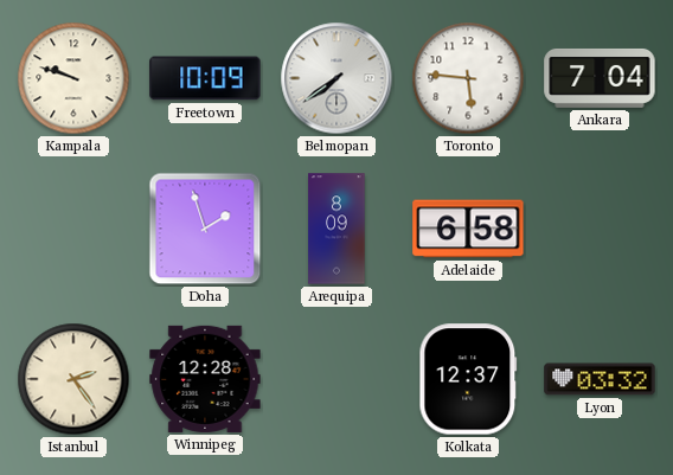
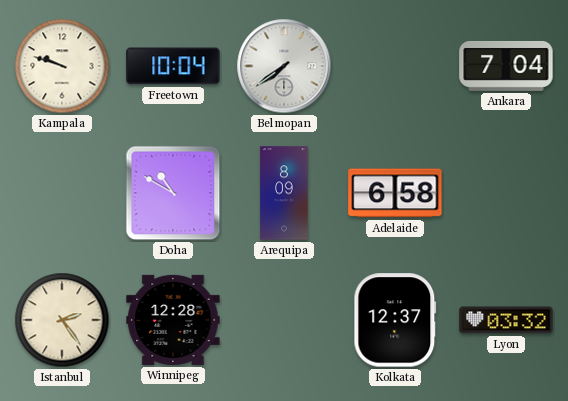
Freetown: 10:09 -> 10:04
Toronto: 5:46 -> none
Doha: 1:57 -> 10:50
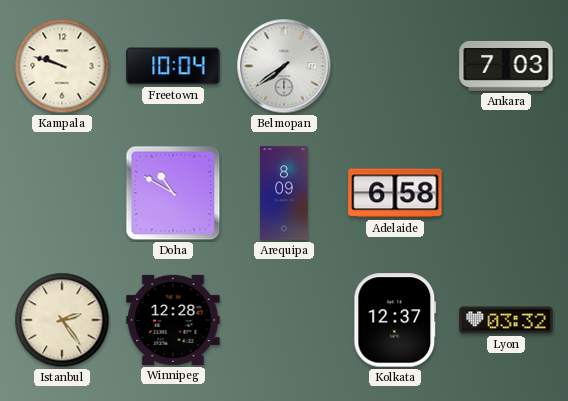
Ankara: 7:04 -> 7:03
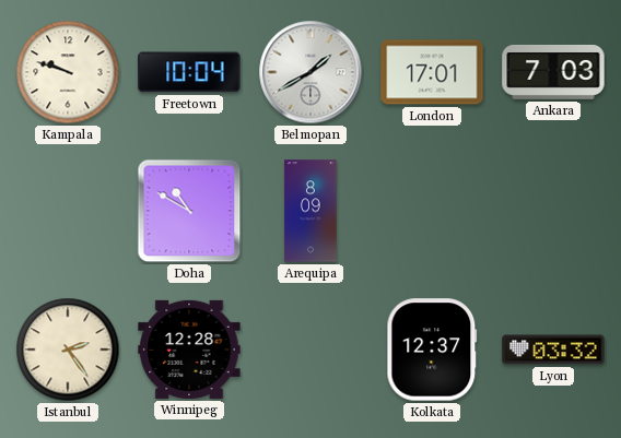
Belmopan: 7:39 -> 1:40
London: none -> 17:01
Adelaide: 6:58 -> none
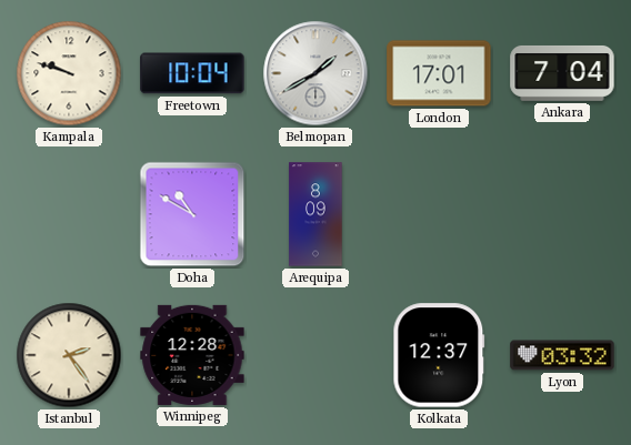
Ankara: 7:03 -> 7:04
